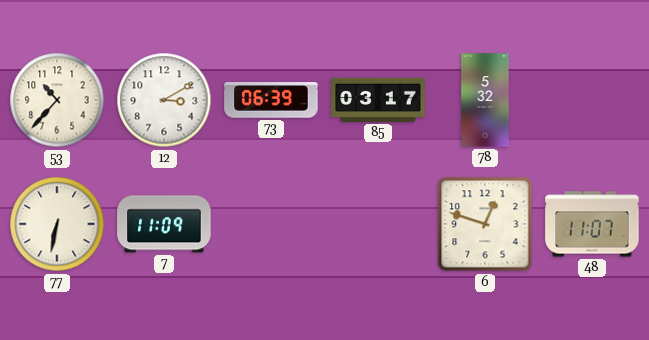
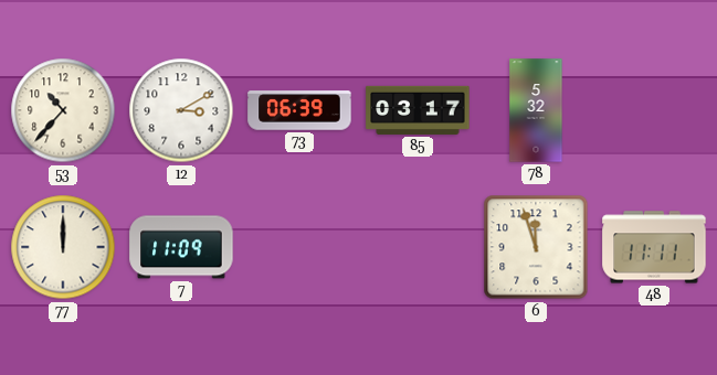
77: 6:32 -> 12:00
6: 12:48 -> 11:57
48: 11:07 -> 11:11
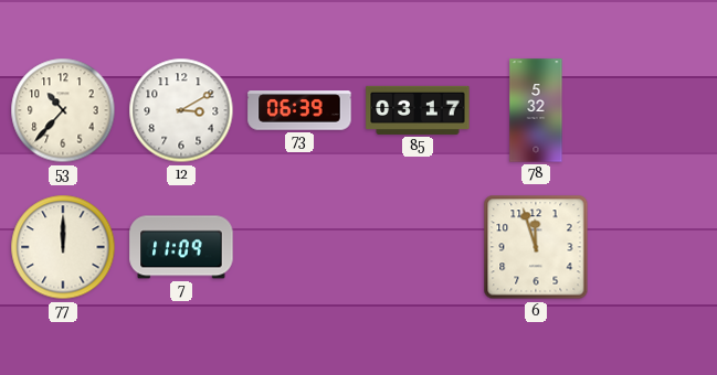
48: 11:11 -> none
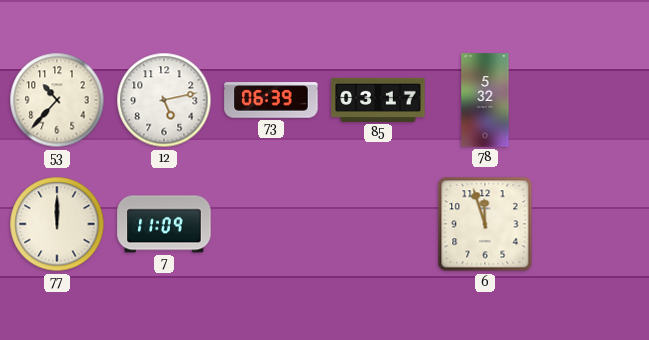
12: 3:10 -> 5:13
